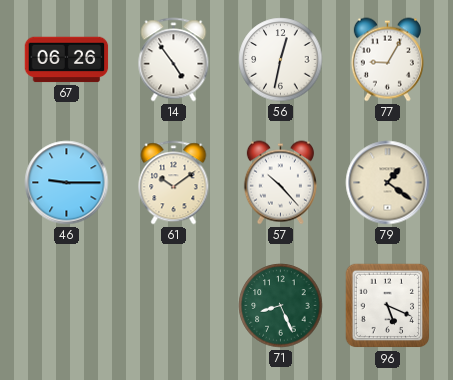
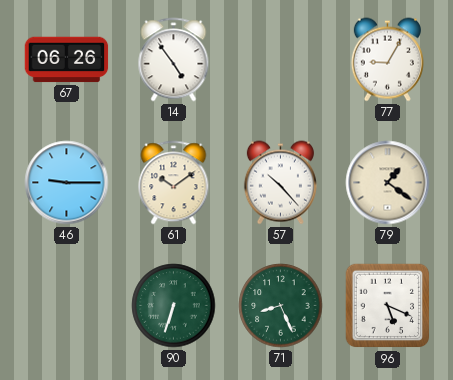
56: 12:32 -> none
90: none -> 6:33
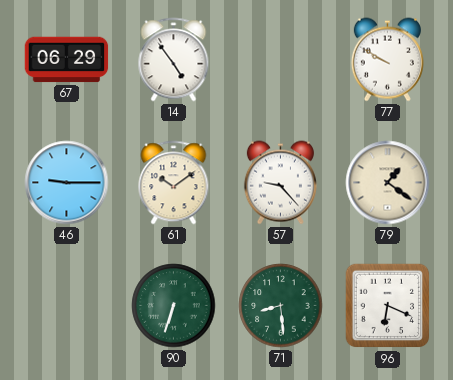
67: 06:26 -> 06:29
77: 9:05 -> 9:50
57: 10:23 -> 9:23
71: 8:26 -> 8:29
96: 5:19 -> 6:19
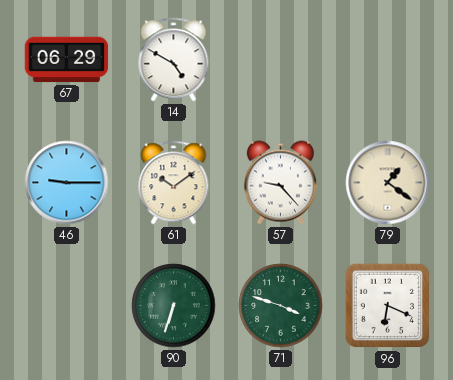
14: 4:54 -> 4:50
77: 9:50 -> none
71: 8:29 -> 3:48
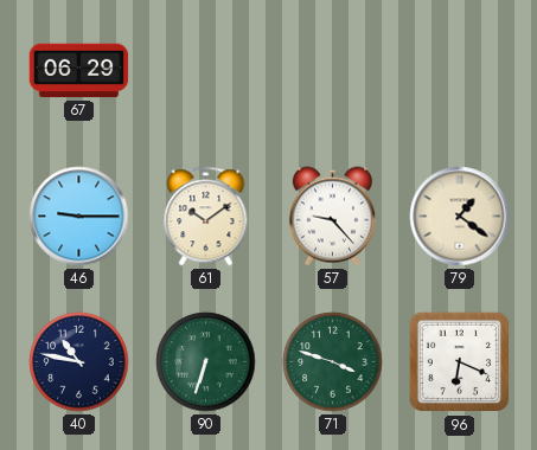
14: 4:50 -> none
40: none -> 10:47
